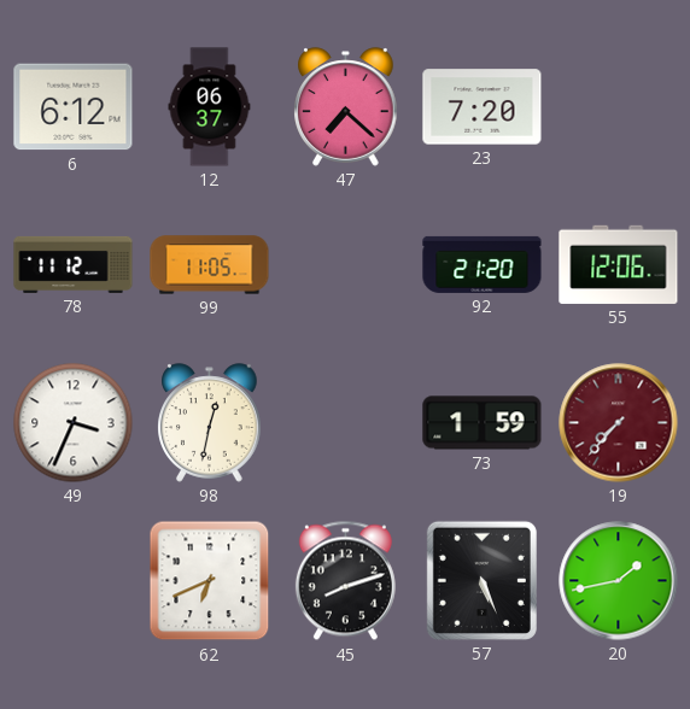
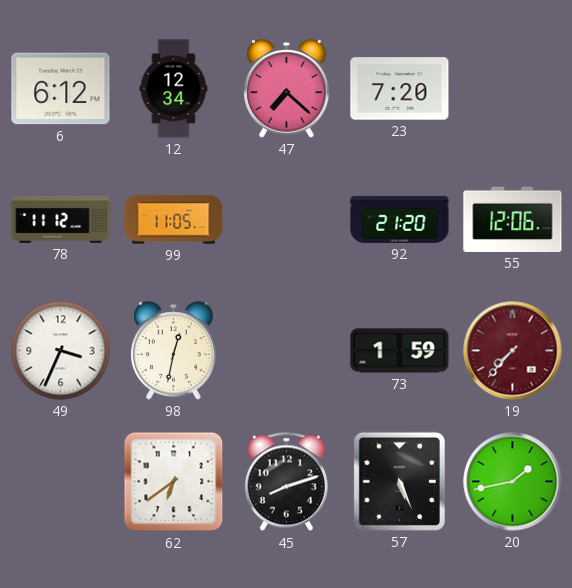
12: 06:37 -> 12:34
62: 6:41 -> 6:39
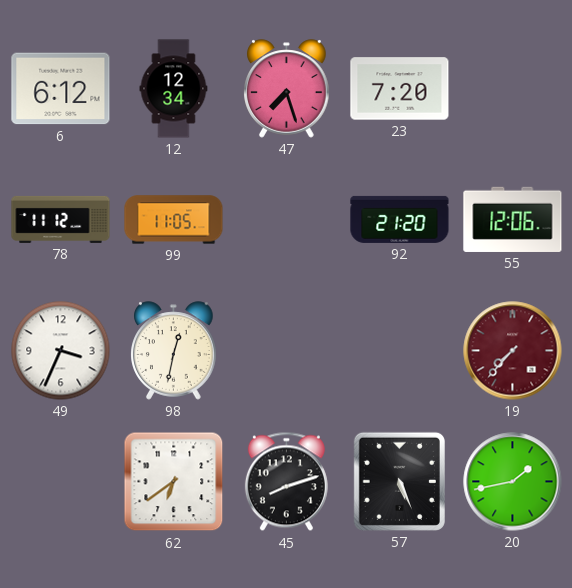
47: 7:22 -> 7:27
73: 1:59 -> none
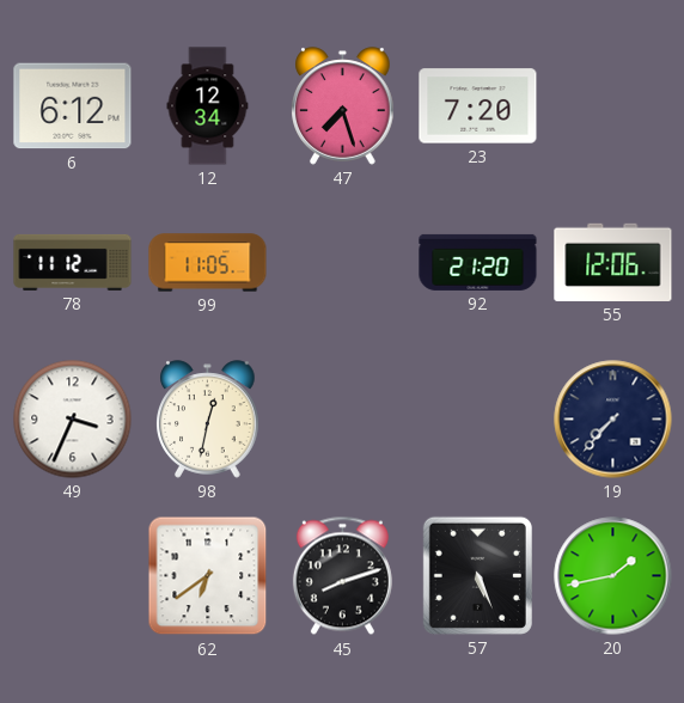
19 dial: burgundy -> navy
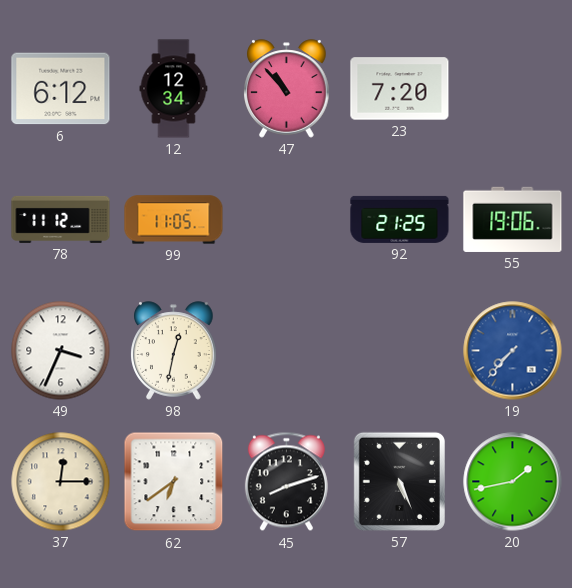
47: 7:27 -> 10:53
92: 21:20 -> 21:25
55: 12:06 -> 19:06
19 dial: navy -> blue
37: none -> 12:15
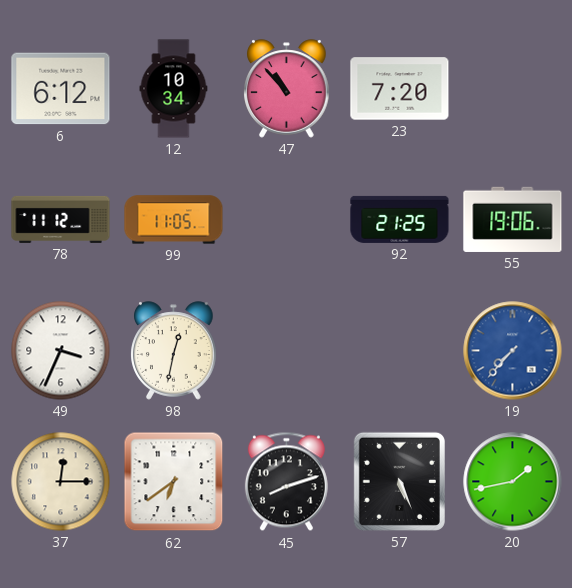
12: 12:34 -> 10:34
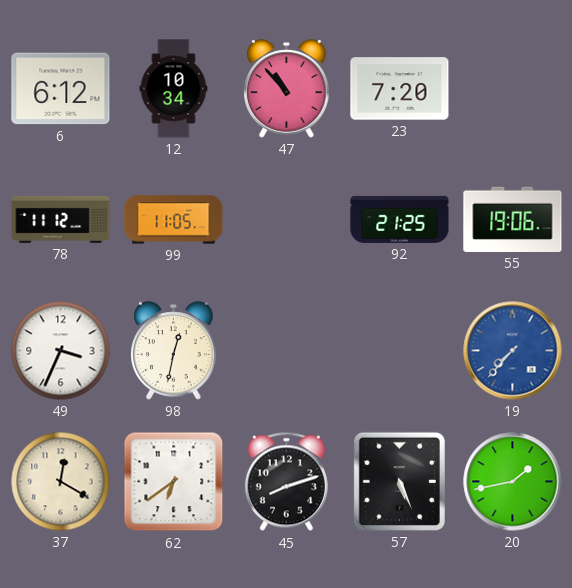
37: 12:15 -> 12:20
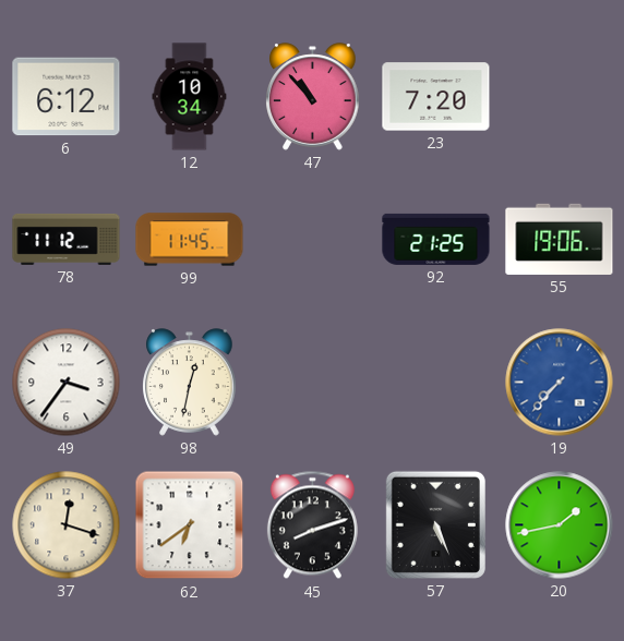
99: 11:05 -> 11:45
49: 3:34 -> 3:36
37: 12:20 -> 12:18
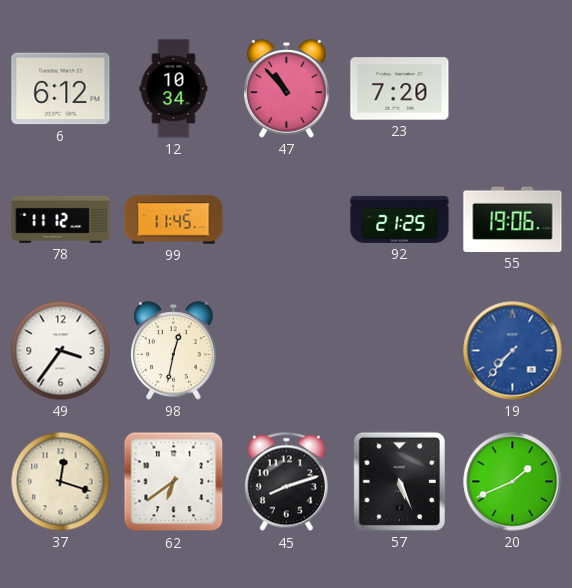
20: 1:43 -> 1:41
